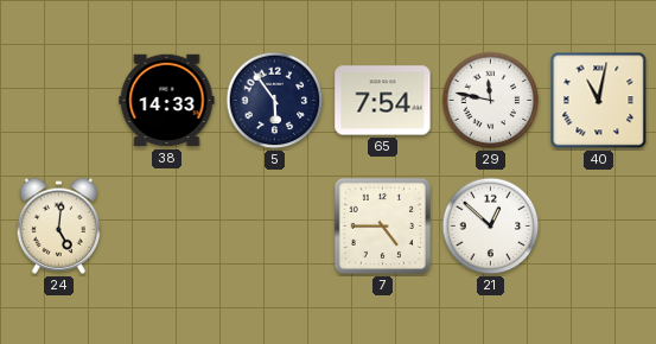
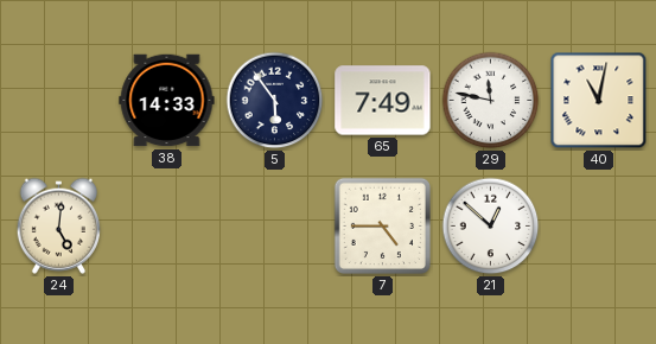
65: 7:54 -> 7:49
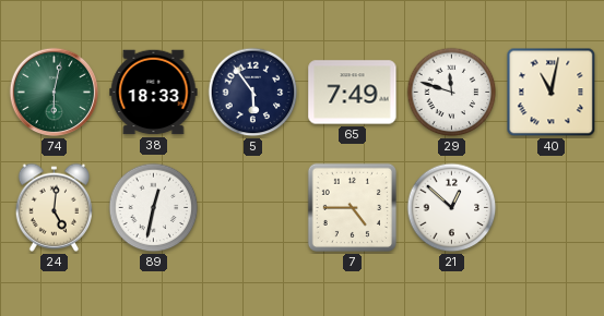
74: none -> 6:02
38: 14:33 -> 18:33
29: 11:47 -> 11:48
89: none -> 12:32
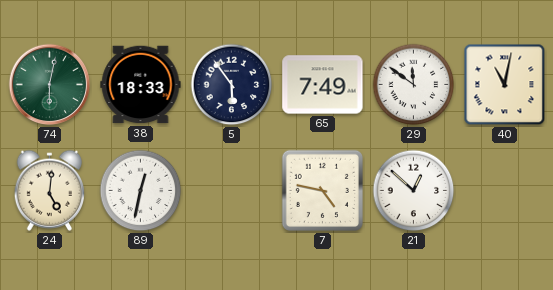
29: 11:48 -> 11:51
7: 4:45 -> 4:47
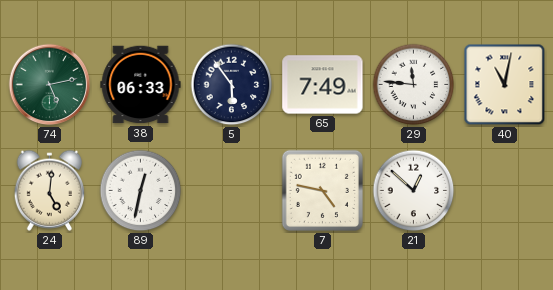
74: 6:02 -> 5:13
38: 18:33 -> 06:33
29: 11:51 -> 11:46
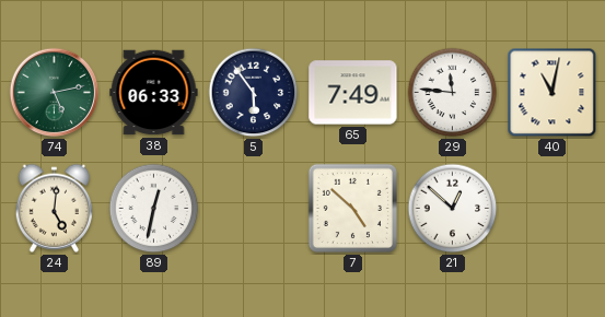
7: 4:47 -> 4:52
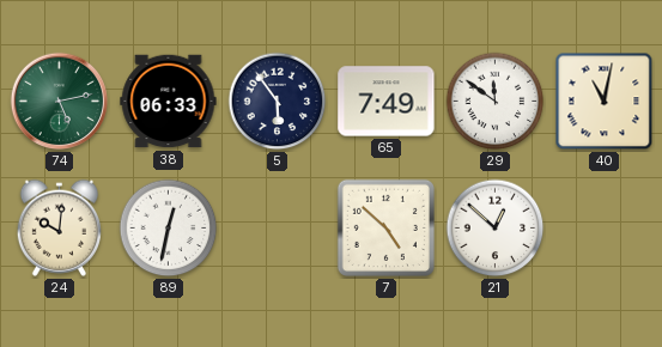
29: 11:46 -> 11:51
24: 5:01 -> 10:01
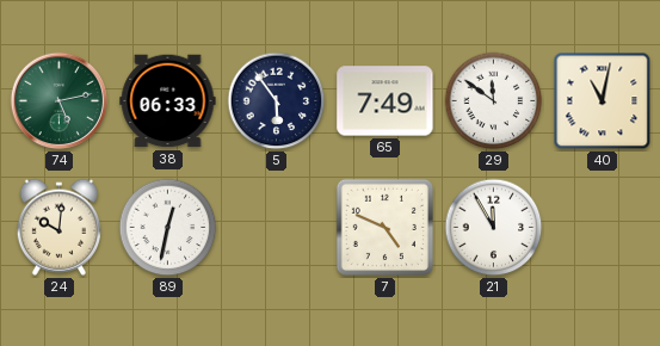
7: 4:52 -> 4:49
21: 12:52 -> 11:55
